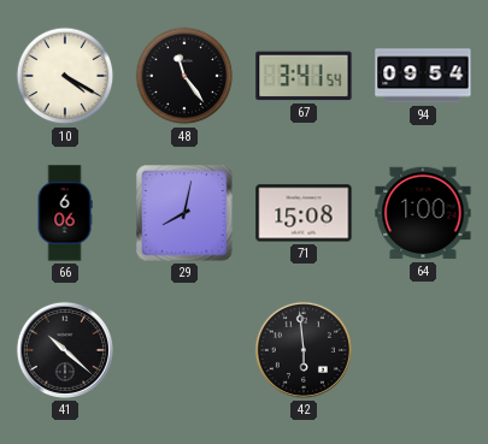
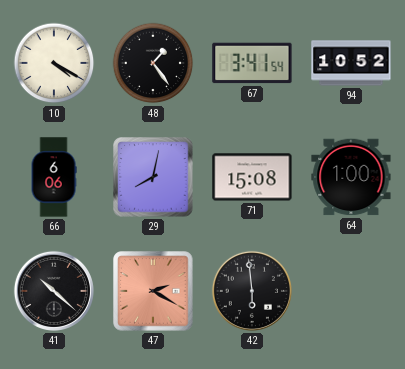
48: 11:24 -> 1:24
94: 09:54 -> 10:52
47: none -> 2:20
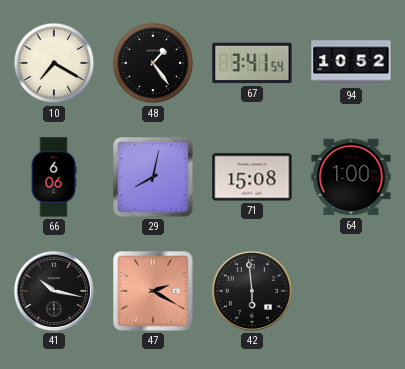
10: 4:20 -> 7:20
41: 10:22 -> 10:17
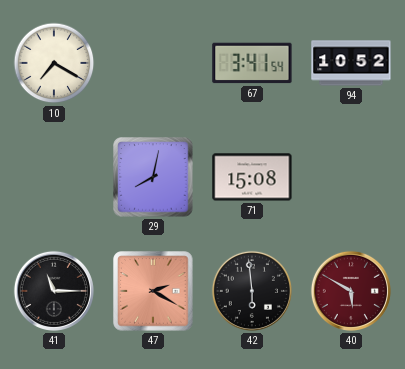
48: 1:24 -> none
66: 6:06 -> none
64: 1:00 -> none
41: 10:17 -> 11:15
40: none -> 5:50
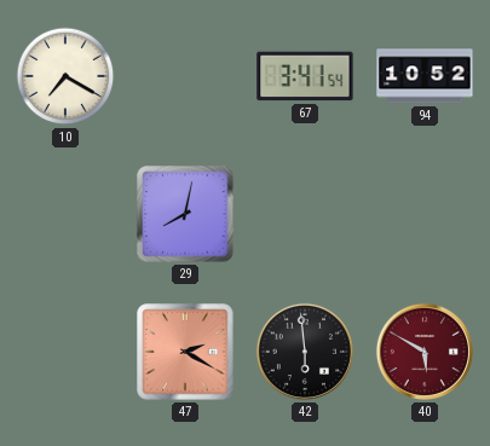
71: 15:08 -> none
41: 11:15 -> none
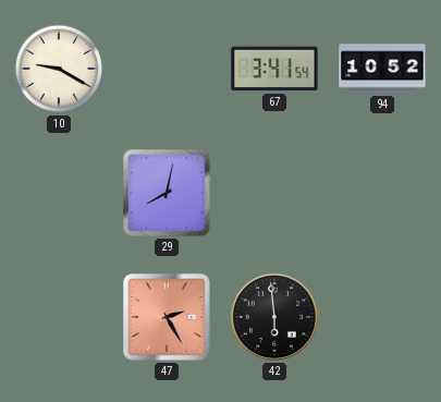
10: 7:20 -> 9:20
47: 2:20 -> 2:25
40: 5:50 -> none
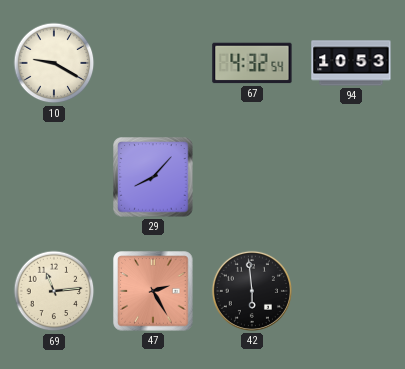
67: 3:41 -> 4:32
94: 10:52 -> 10:53
29: 8:02 -> 8:07
69: none -> 11:14
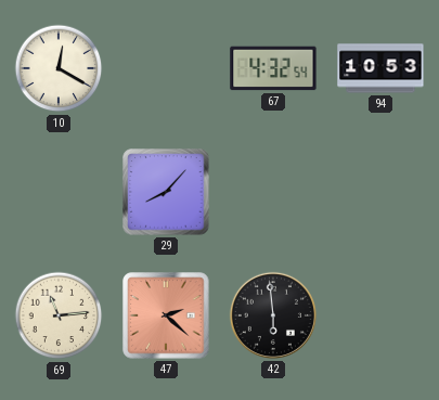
10: 9:20 -> 12:20
47: 2:25 -> 2:22
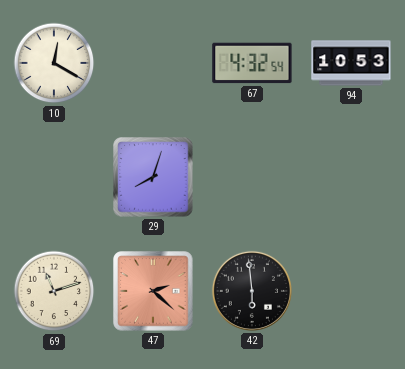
29: 8:07 -> 8:03
69: 11:14 -> 11:12
